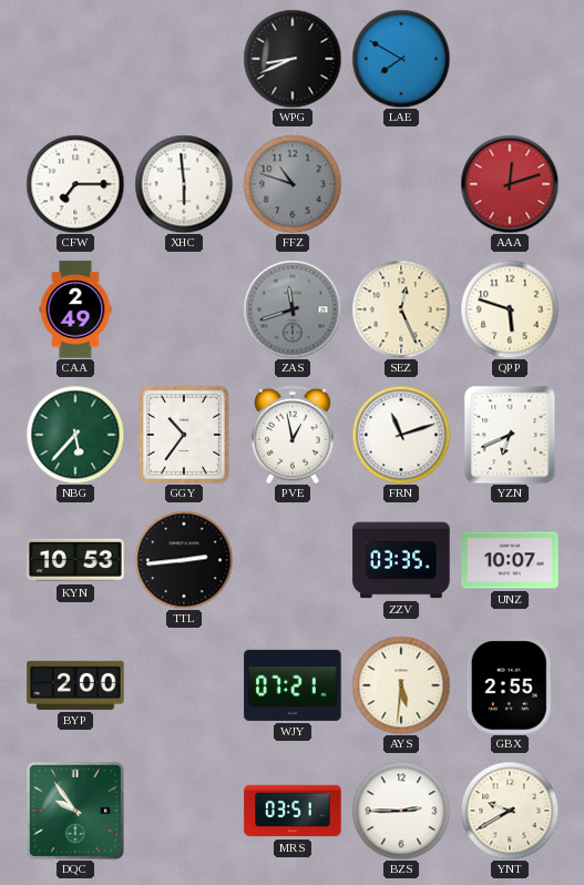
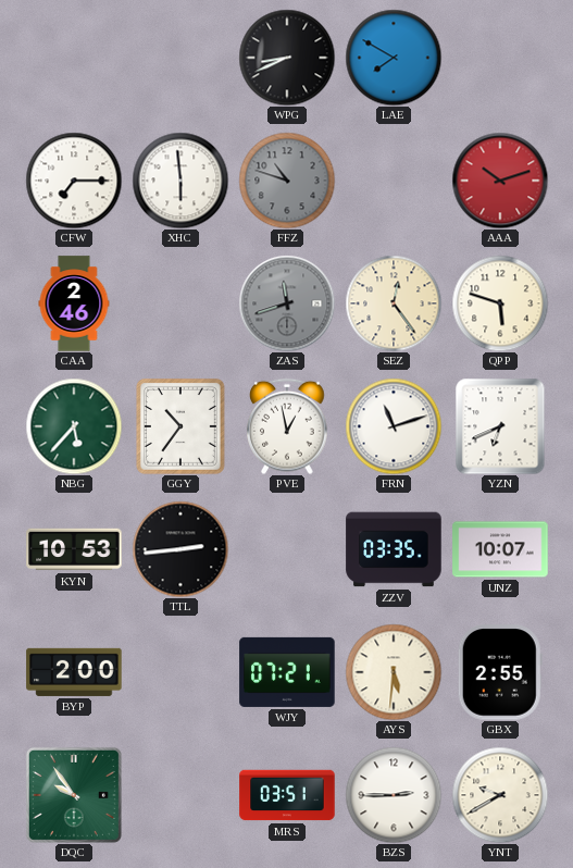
AAA: 12:12 -> 10:12
CAA: 2:49 -> 2:46
SEZ: 12:26 -> 12:24
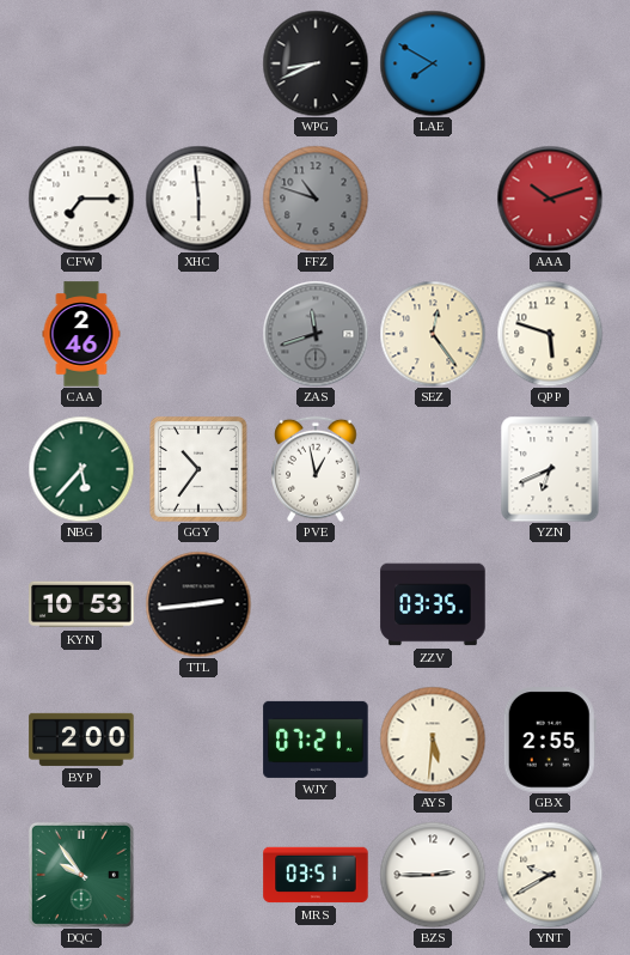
FRN: 11:12 -> none
UNZ: 10:07 -> none
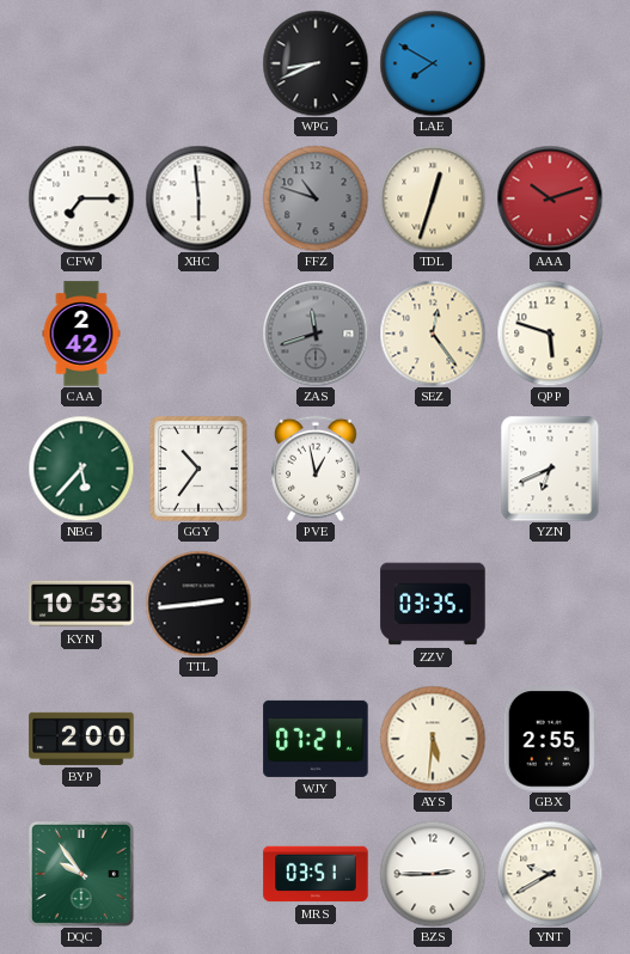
TDL: none -> 12:33
CAA: 2:46 -> 2:42
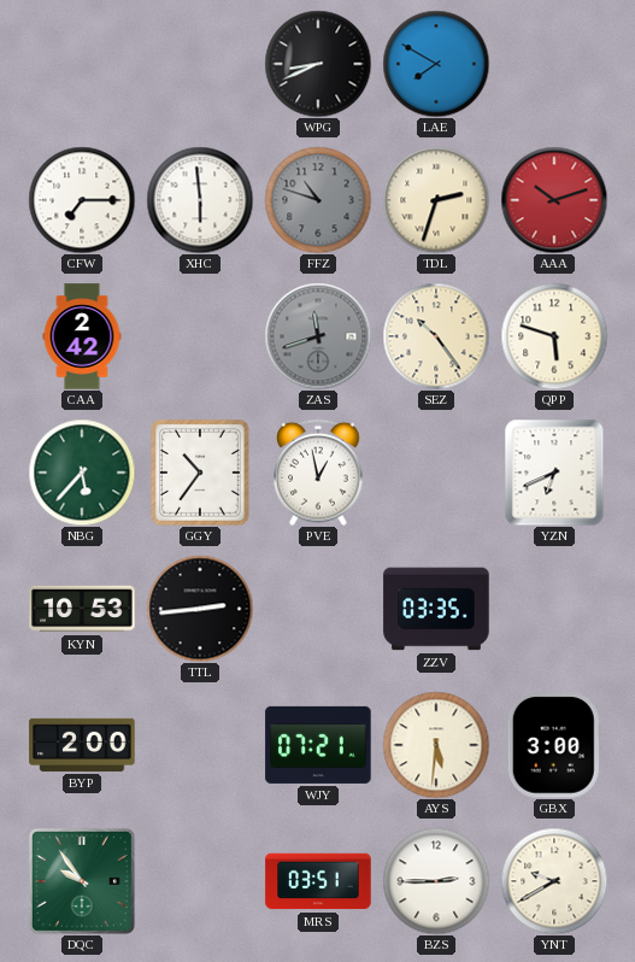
TDL: 12:33 -> 2:33
SEZ: 12:24 -> 10:24
GBX: 2:55 -> 3:00
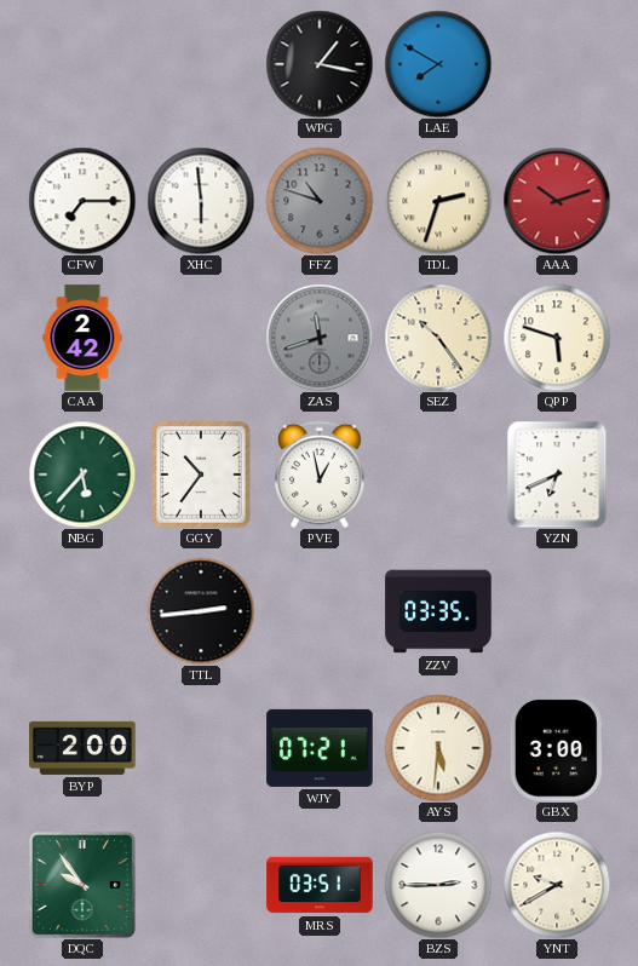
WPG: 8:41 -> 1:17
KYN: 10:53 -> none
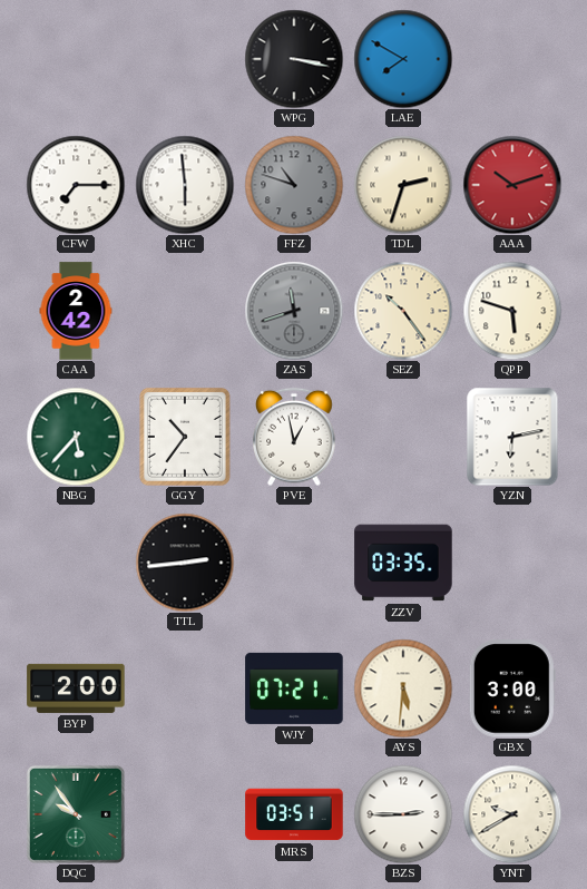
WPG: 1:17 -> 3:17
YZN: 6:41 -> 6:13
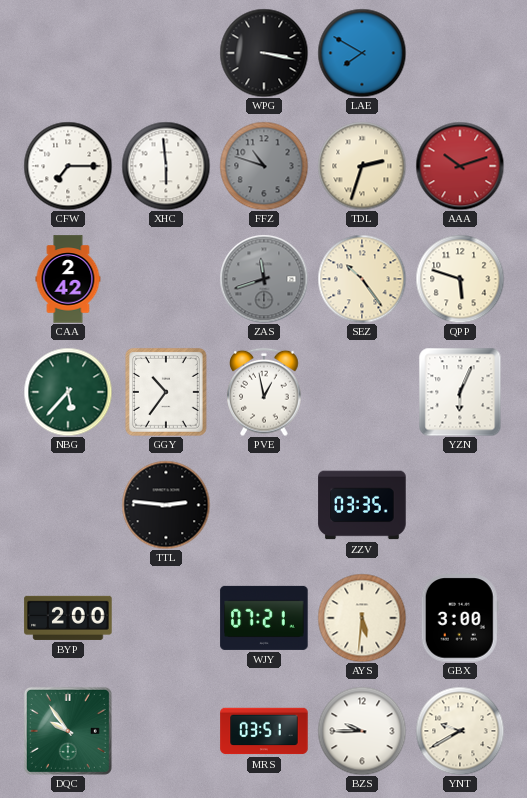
YZN: 6:13 -> 6:04
TTL: 2:44 -> 2:46
BZS: 2:45 -> 9:45
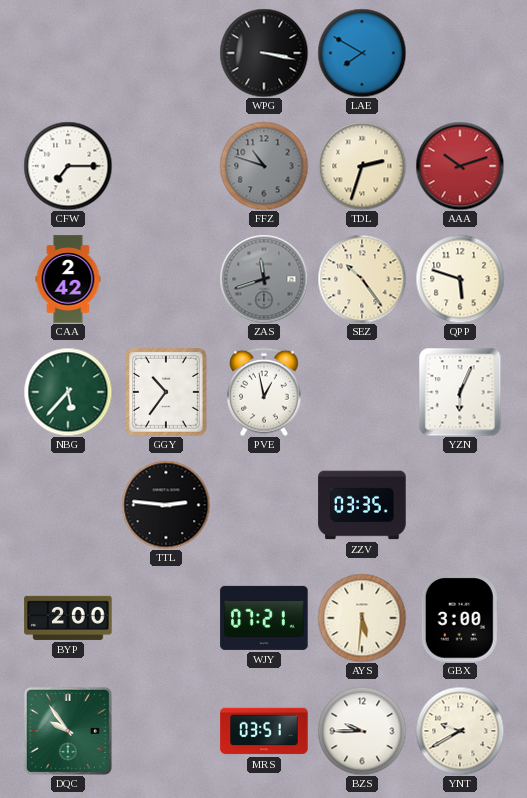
XHC: 5:59 -> none
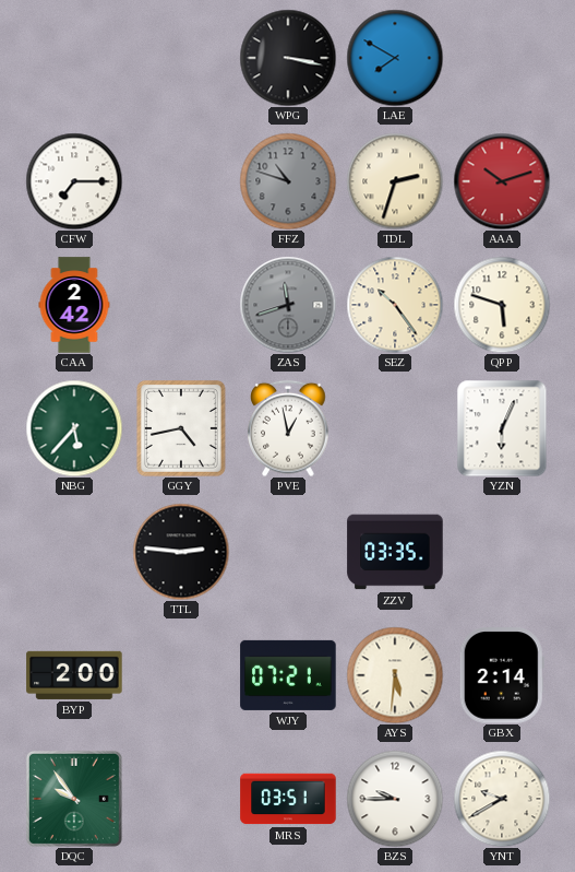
GGY: 10:36 -> 4:43
GBX: 3:00 -> 2:14
